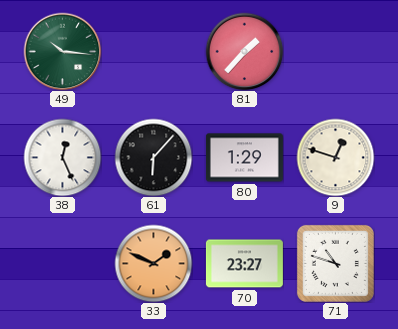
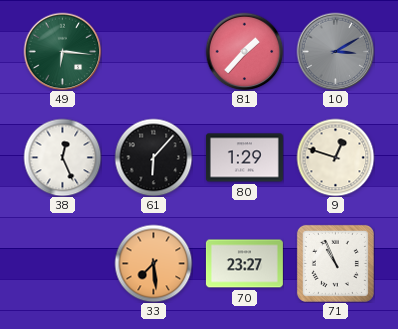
49: 10:16 -> 6:16
10: none -> 3:10
33: 1:49 -> 7:29
71: 10:48 -> 10:56
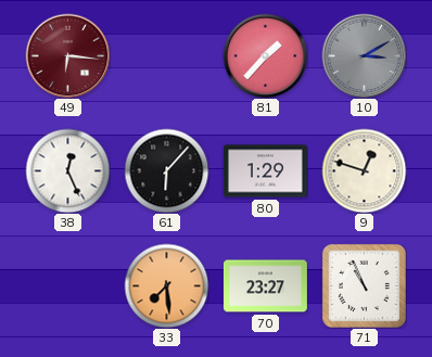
49 dial: green -> burgundy
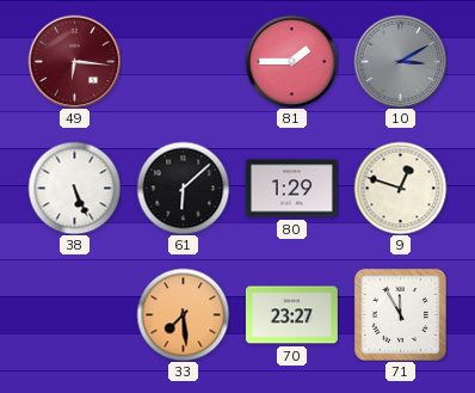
81: 1:37 -> 1:45
38: 12:26 -> 5:26
61: 6:07 -> 6:08
71: 10:56 -> 11:55
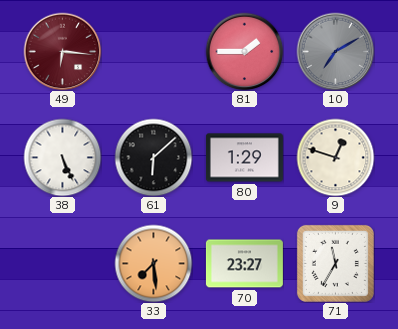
10: 3:10 -> 7:10
71: 11:55 -> 11:35
